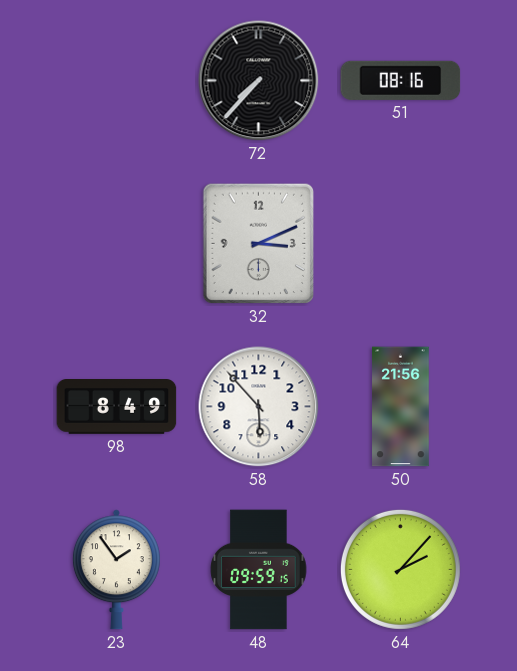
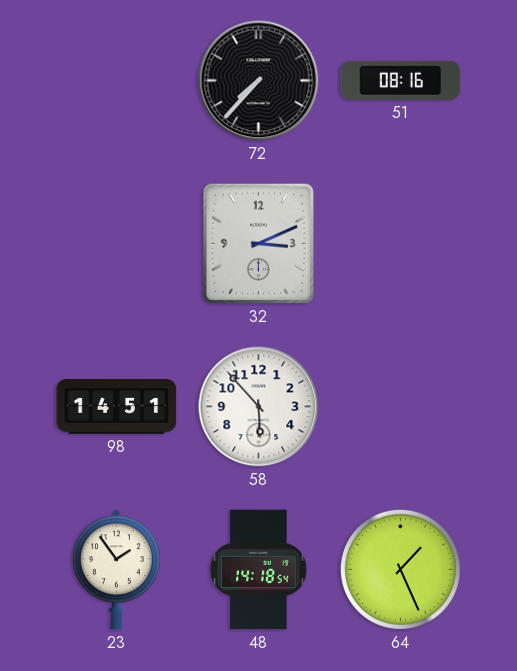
98: 8:49 -> 14:51
50: 21:56 -> none
48: 09:59 -> 14:18
64: 2:07 -> 1:26
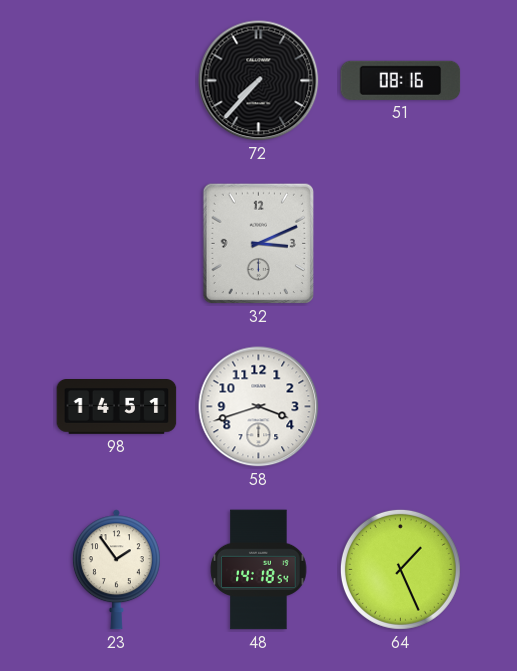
58: 5:53 -> 3:42
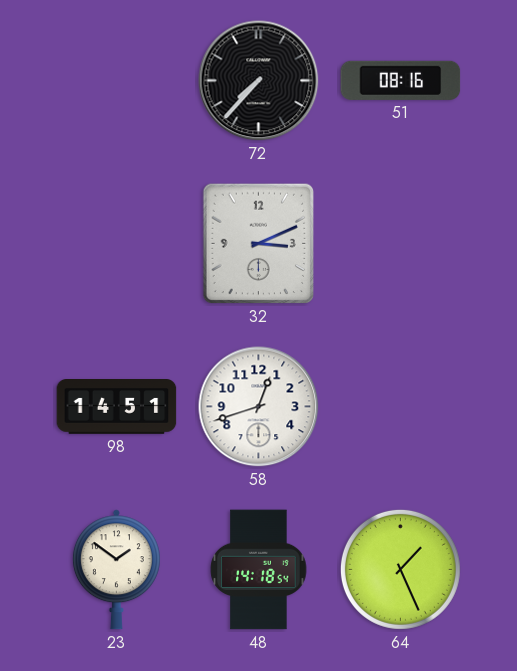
58: 3:42 -> 12:42
23: 1:54 -> 1:51
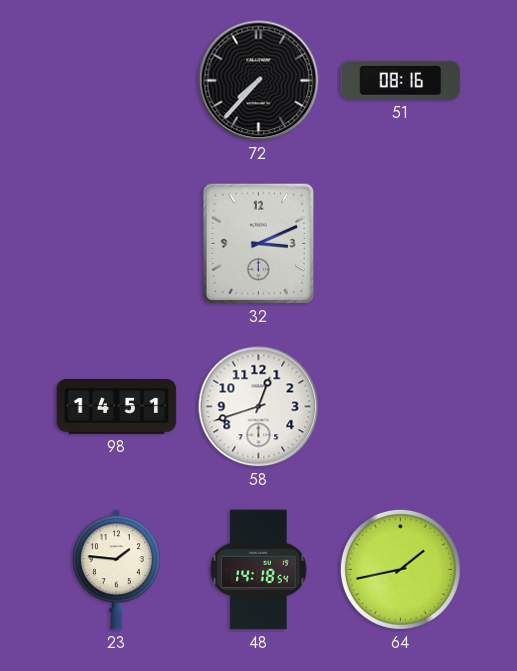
23: 1:51 -> 1:46
64: 1:26 -> 1:43
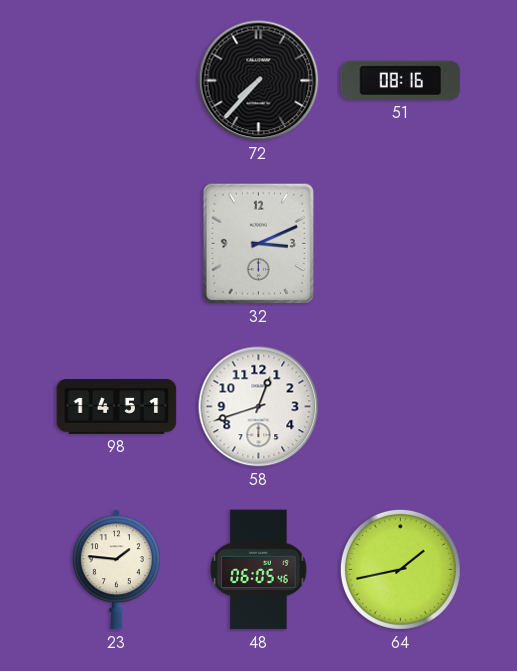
48: 14:18 -> 06:05
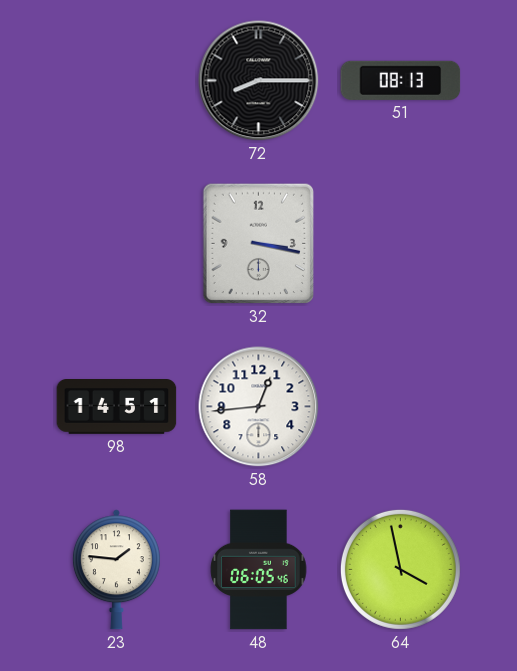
72: 7:37 -> 8:15
51: 08:16 -> 08:13
32: 3:11 -> 3:17
58: 12:42 -> 12:44
64: 1:43 -> 3:58
